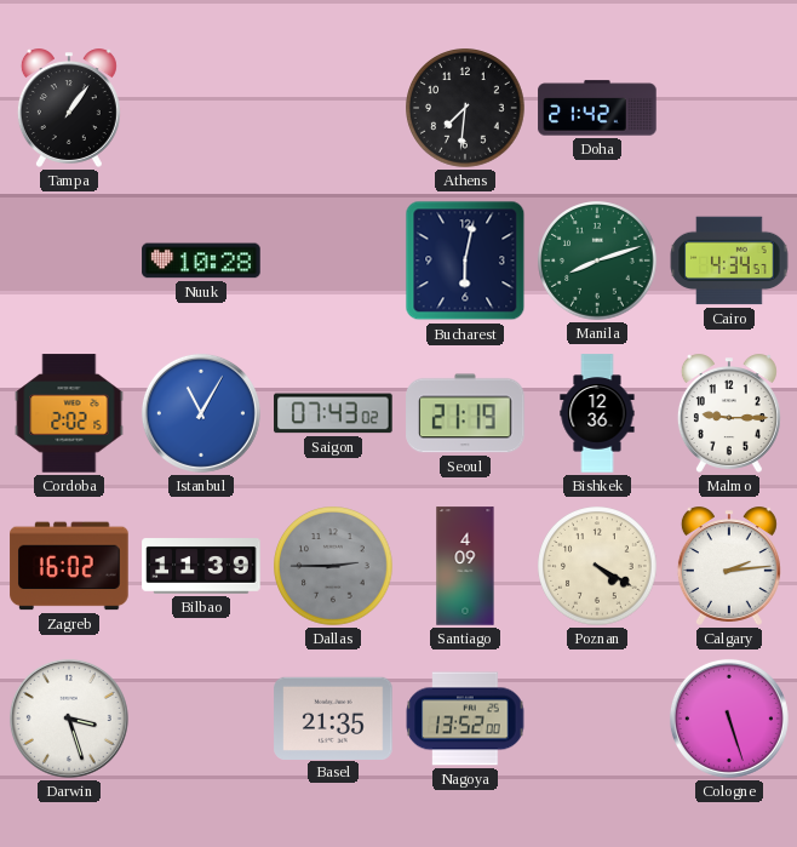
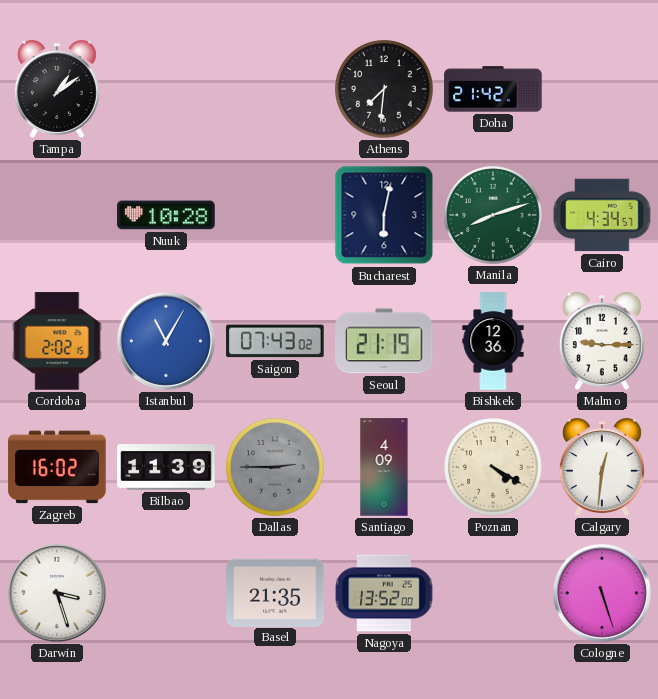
Tampa: 1:06 -> 1:09
Calgary: 2:14 -> 12:31
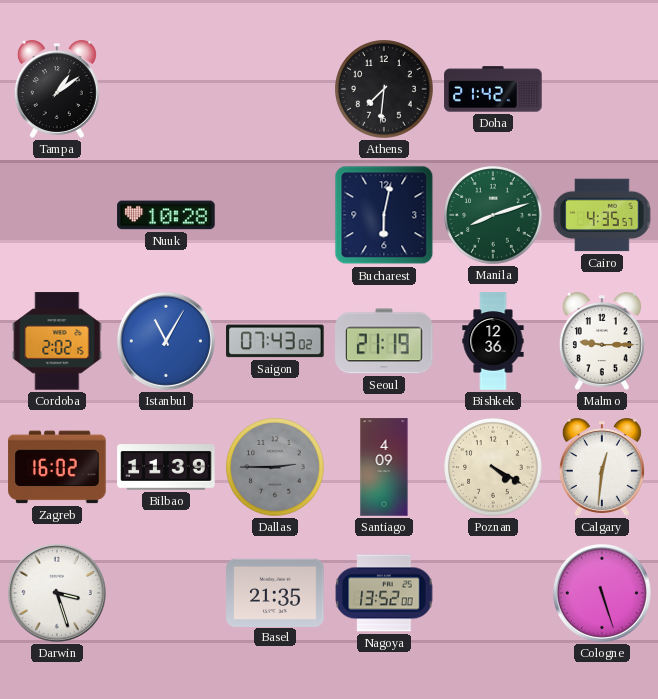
Cairo: 4:34 -> 4:35
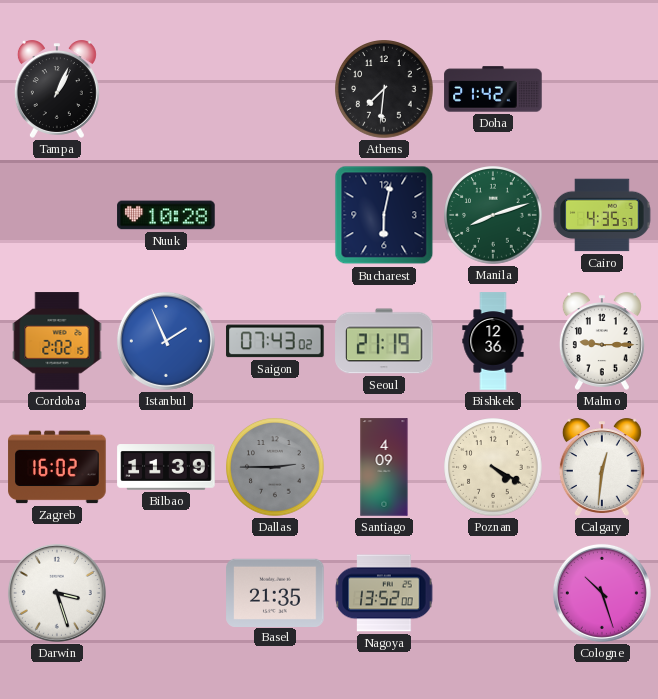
Tampa: 1:09 -> 1:04
Istanbul: 11:05 -> 1:56
Cologne: 5:27 -> 10:27
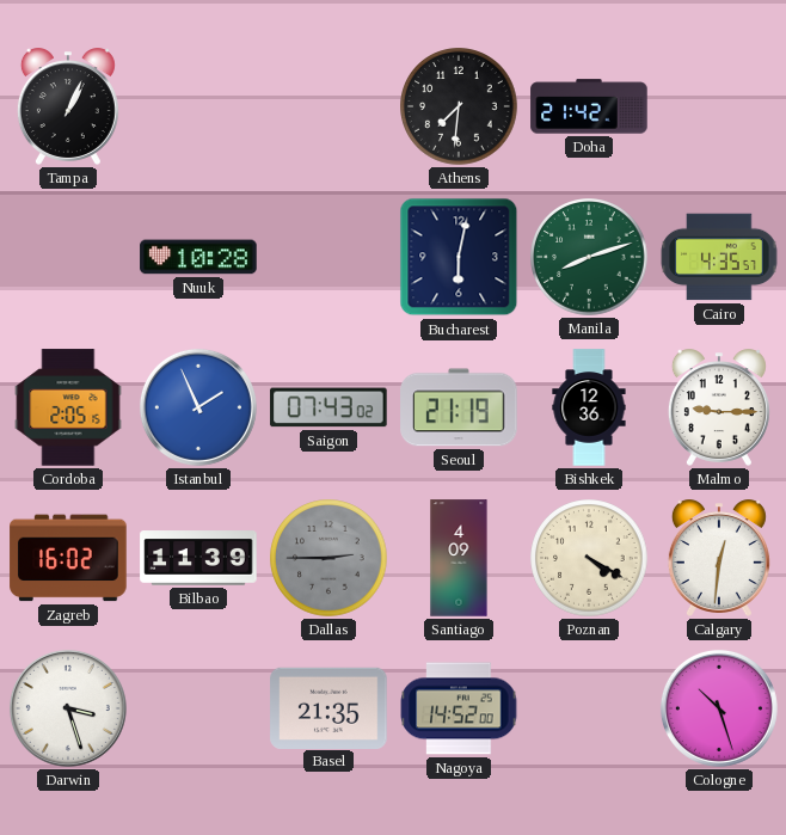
Cordoba: 2:02 -> 2:05
Nagoya: 13:52 -> 14:52
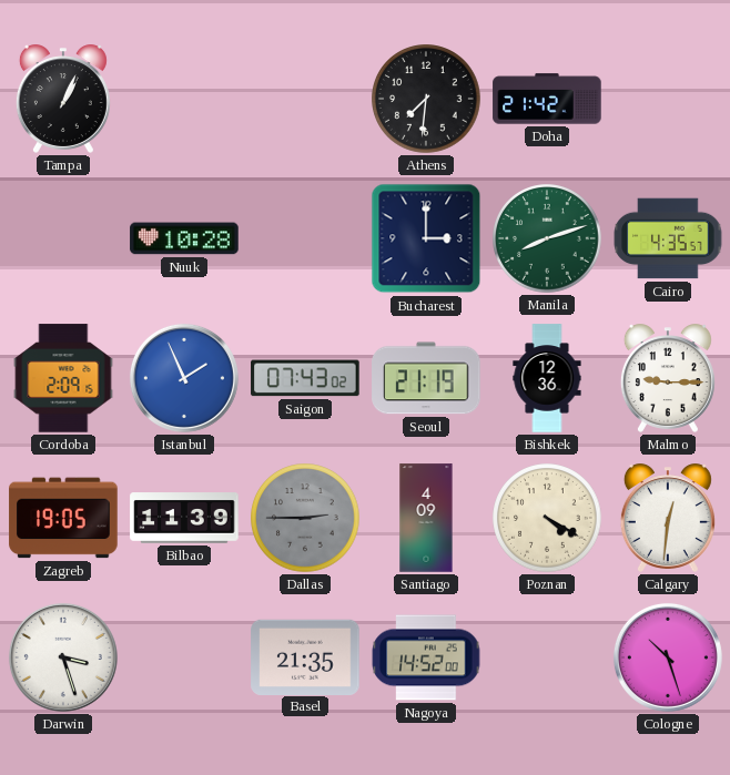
Bucharest: 6:02 -> 3:00
Cordoba: 2:05 -> 2:09
Zagreb: 16:02 -> 19:05
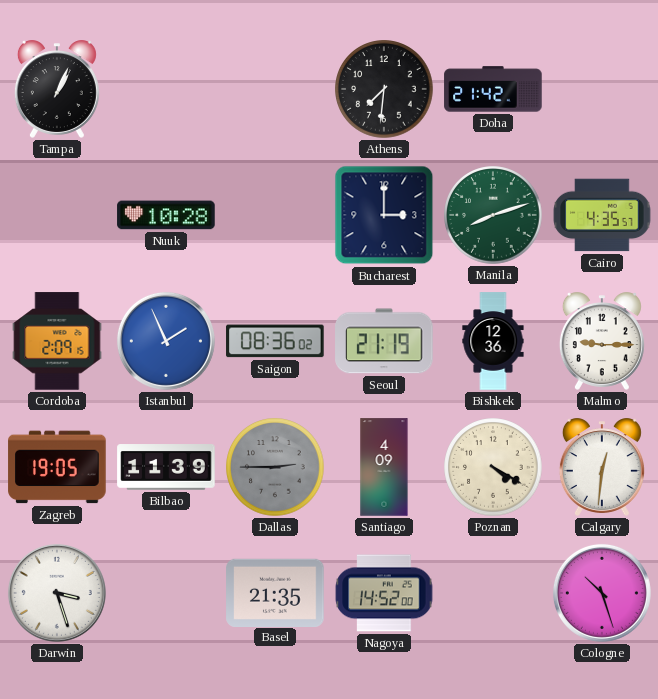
Saigon: 07:43 -> 08:36
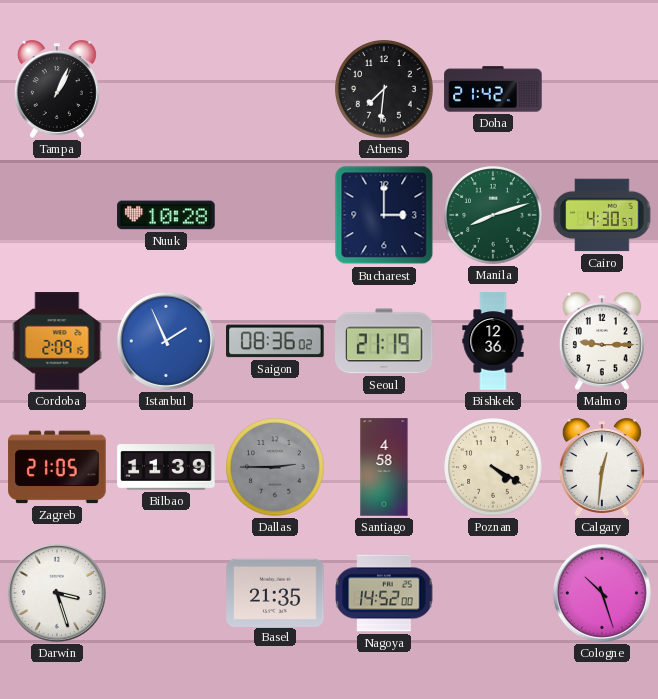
Cairo: 4:35 -> 4:30
Zagreb: 19:05 -> 21:05
Santiago: 4:09 -> 4:58
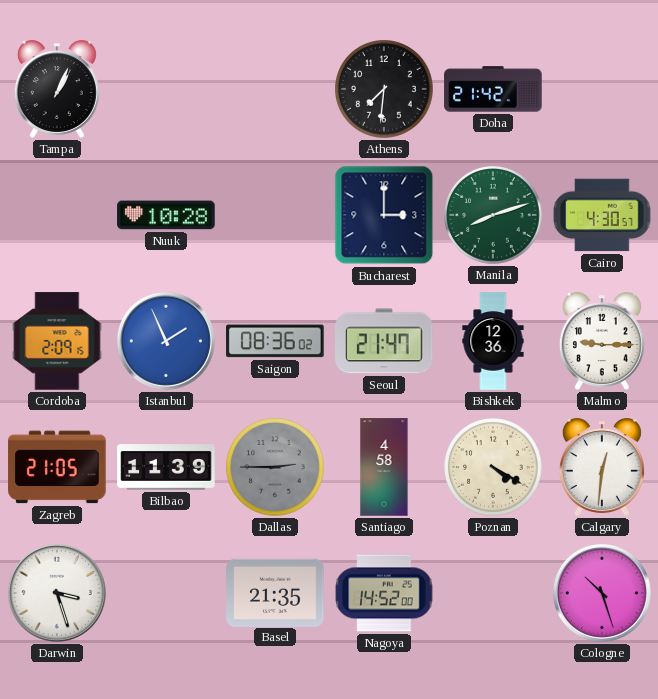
Seoul: 21:19 -> 21:47
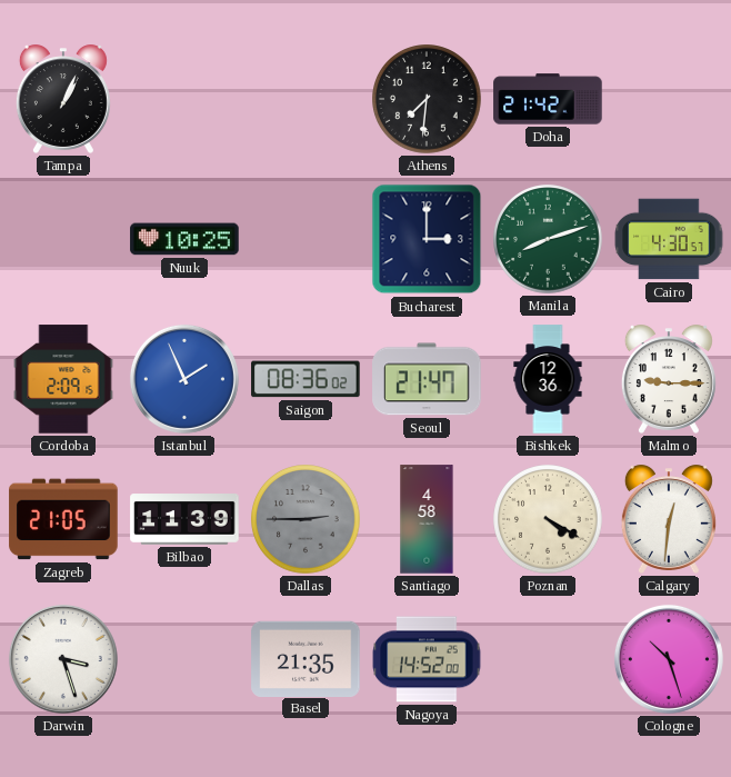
Nuuk: 10:28 -> 10:25
